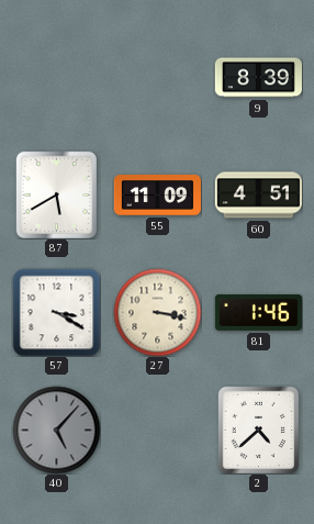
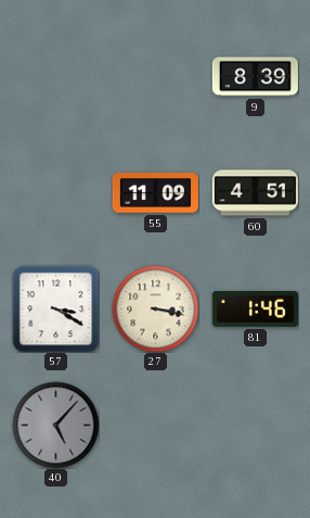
87: 5:40 -> none
2: 4:38 -> none
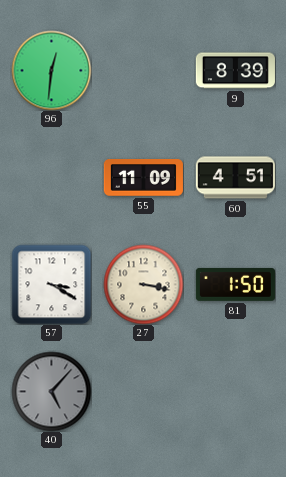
96: none -> 12:31
81: 1:46 -> 1:50
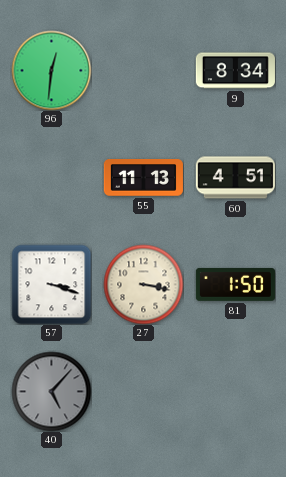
9: 8:39 -> 8:34
55: 11:09 -> 11:13
57: 3:20 -> 3:18
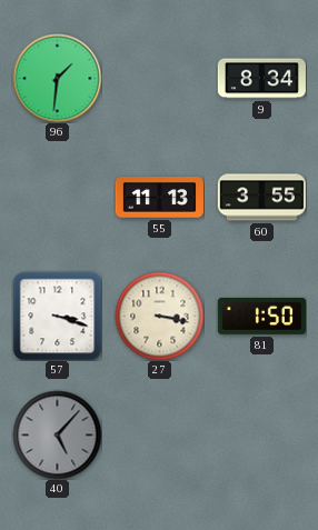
96: 12:31 -> 1:31
60: 4:51 -> 3:55
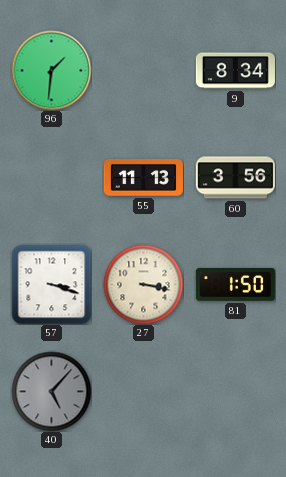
60: 3:55 -> 3:56
